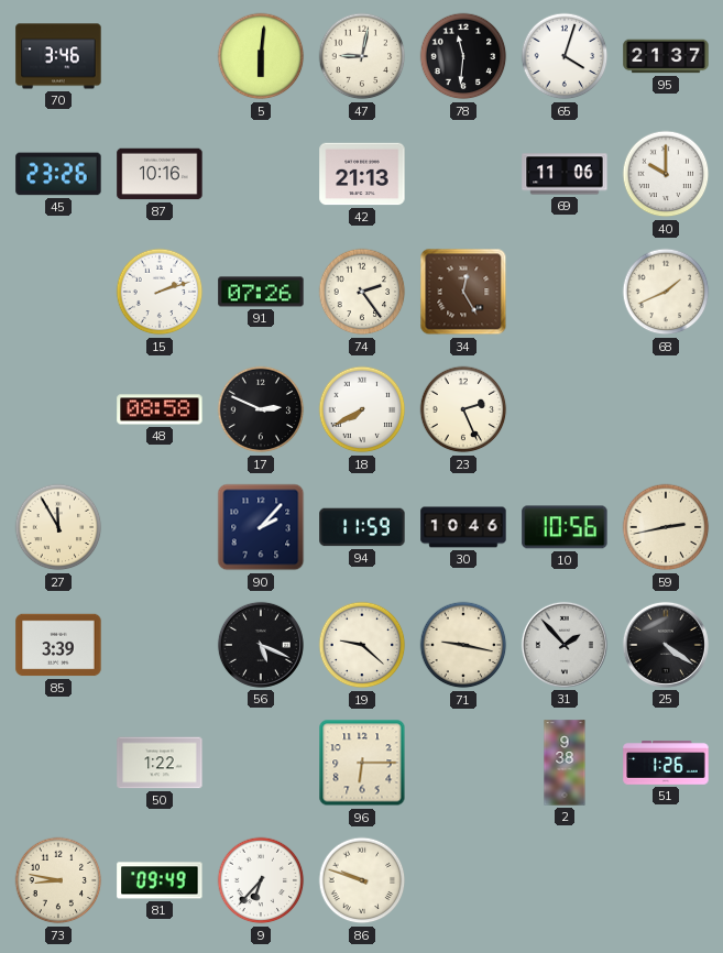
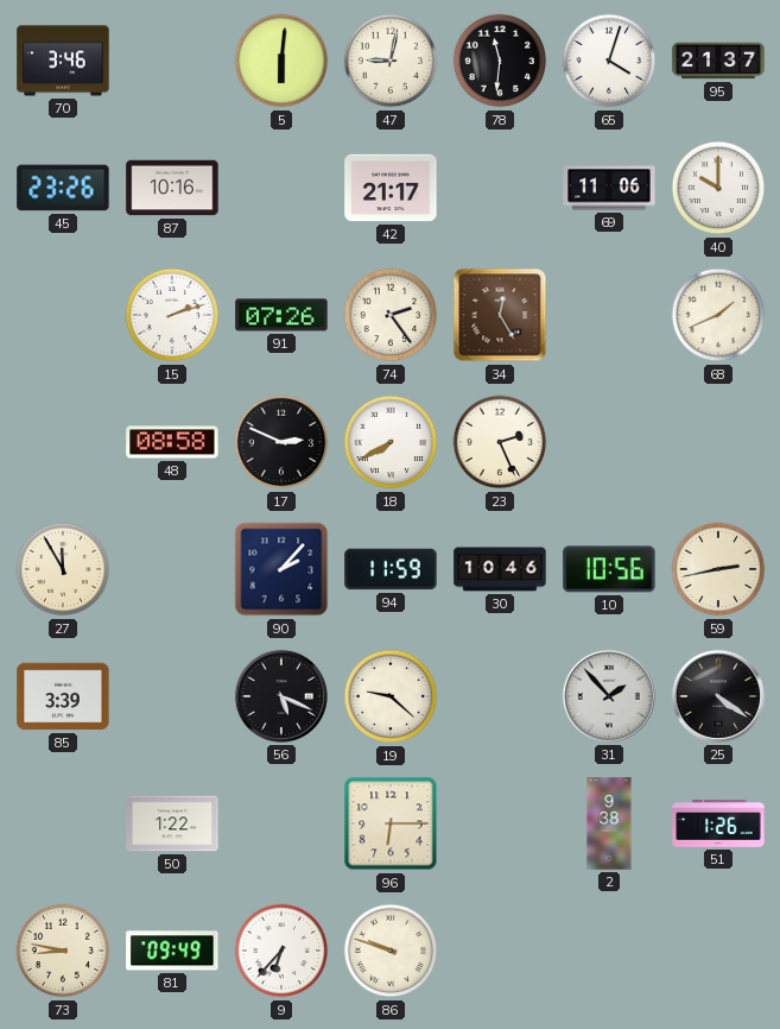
42: 21:13 -> 21:17
71: 9:17 -> none
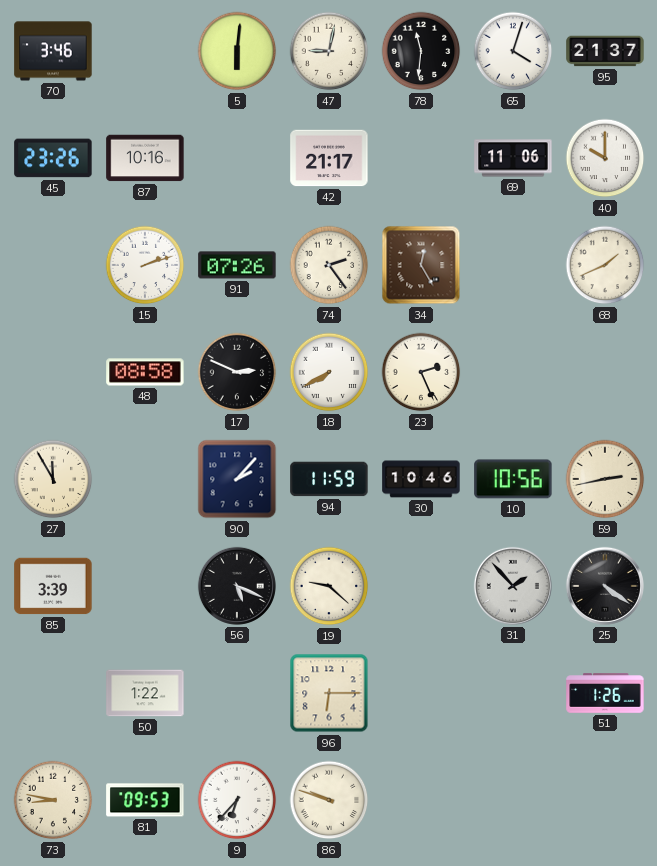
2: 9:38 -> none
81: 09:49 -> 09:53
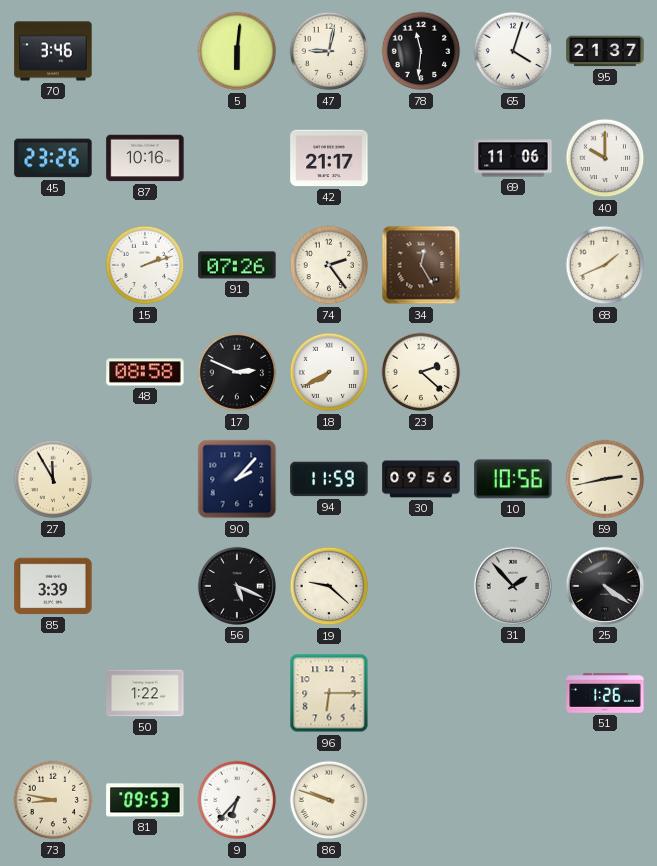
23: 2:26 -> 2:22
30: 10:46 -> 09:56
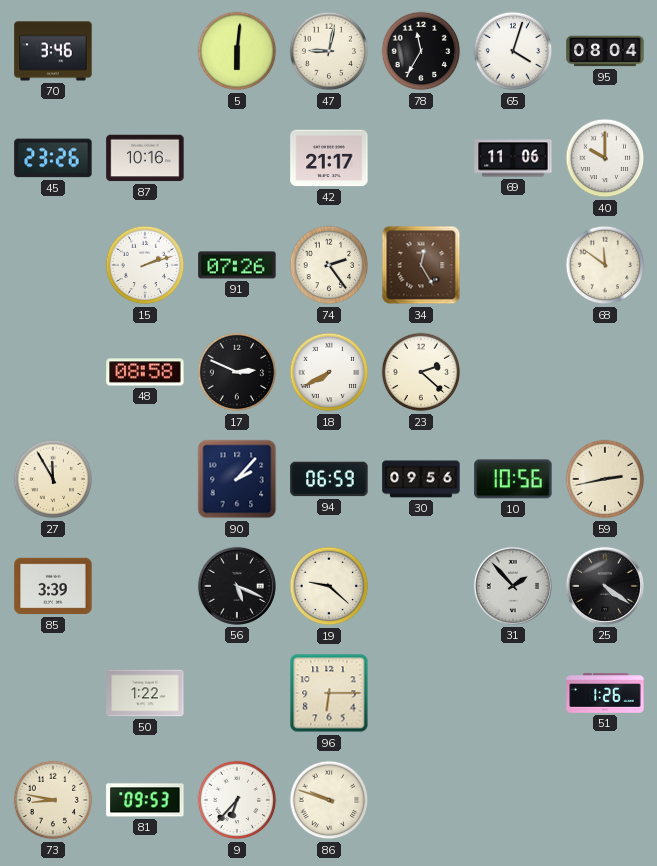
78: 11:31 -> 11:35
95: 21:37 -> 08:04
68: 1:41 -> 11:51
94: 11:59 -> 06:59
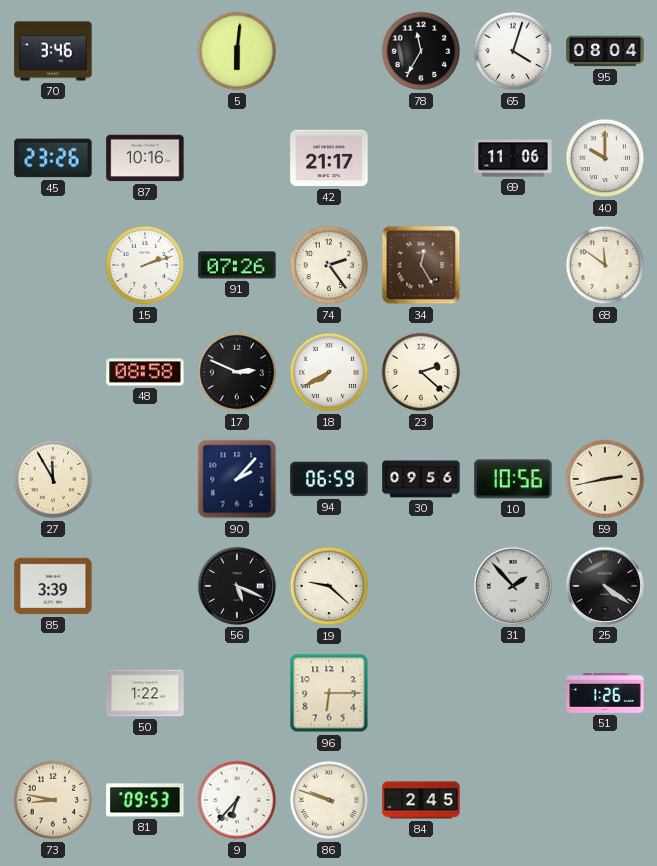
47: 9:02 -> none
84: none -> 2:45
